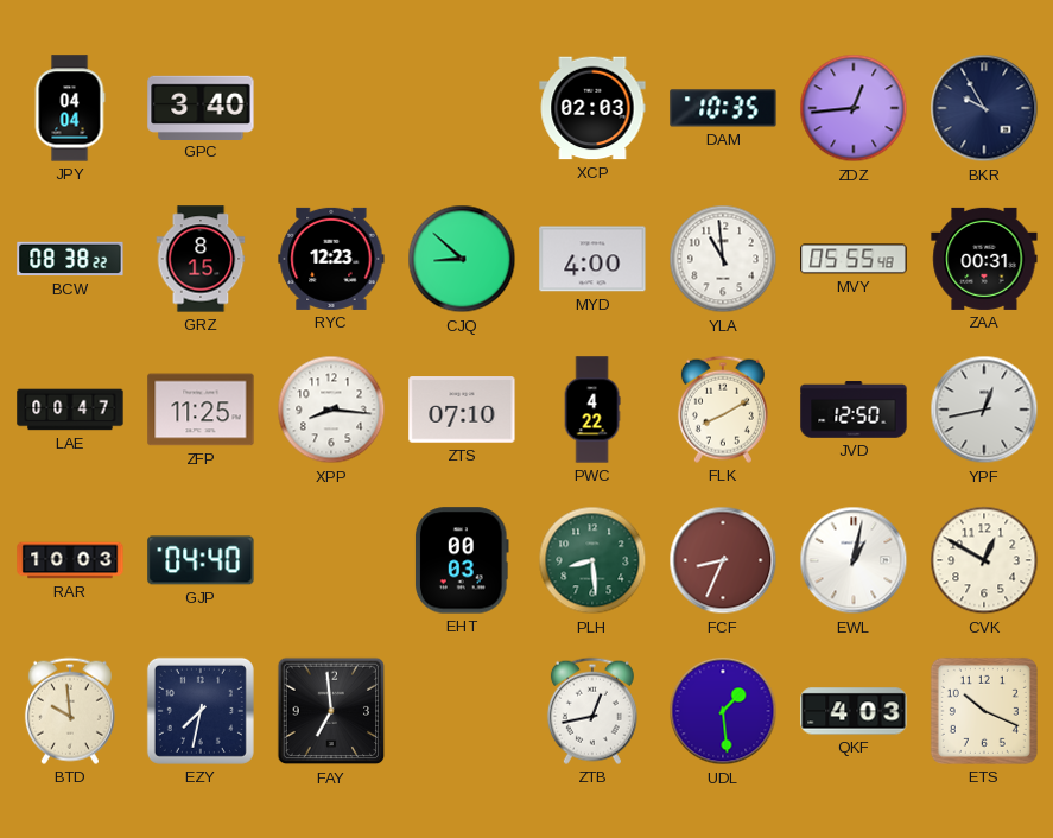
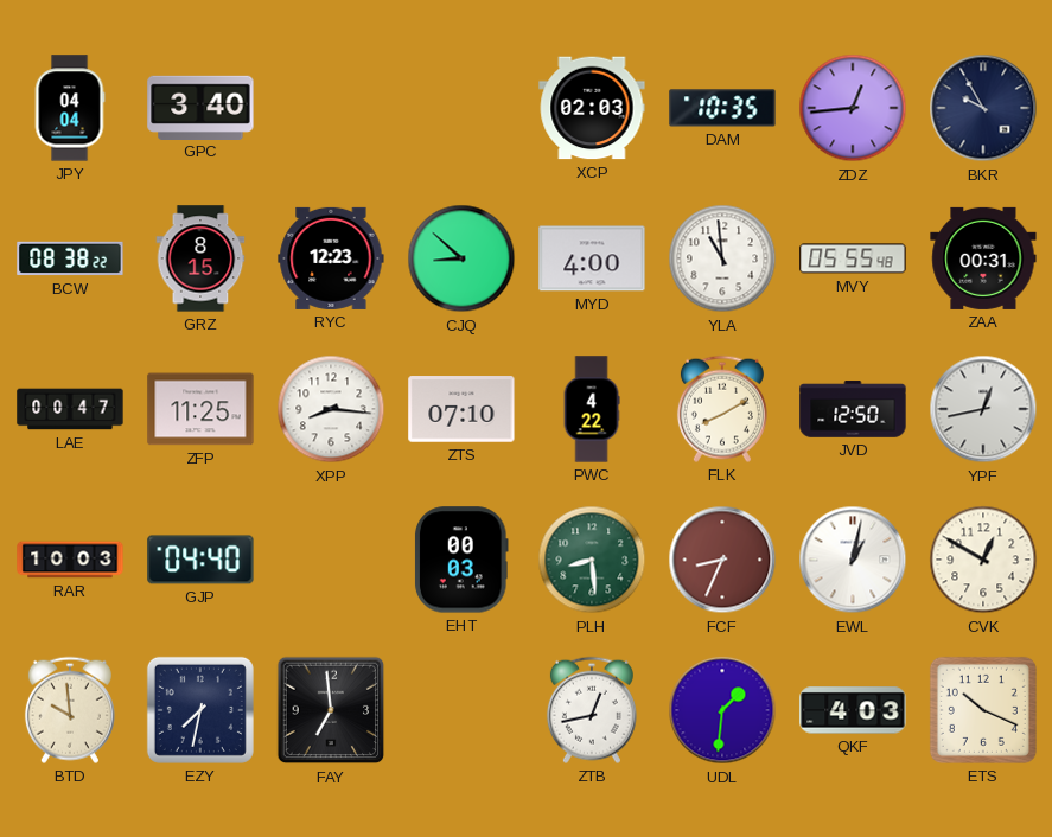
UDL: 1:29 -> 1:31
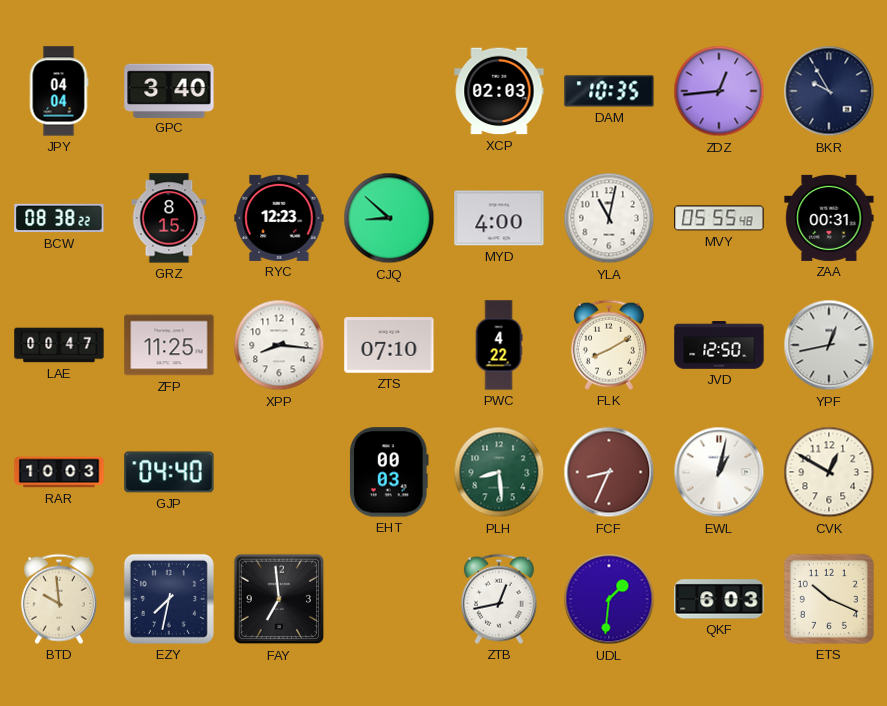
YLA: 10:59 -> 11:02
QKF: 4:03 -> 6:03
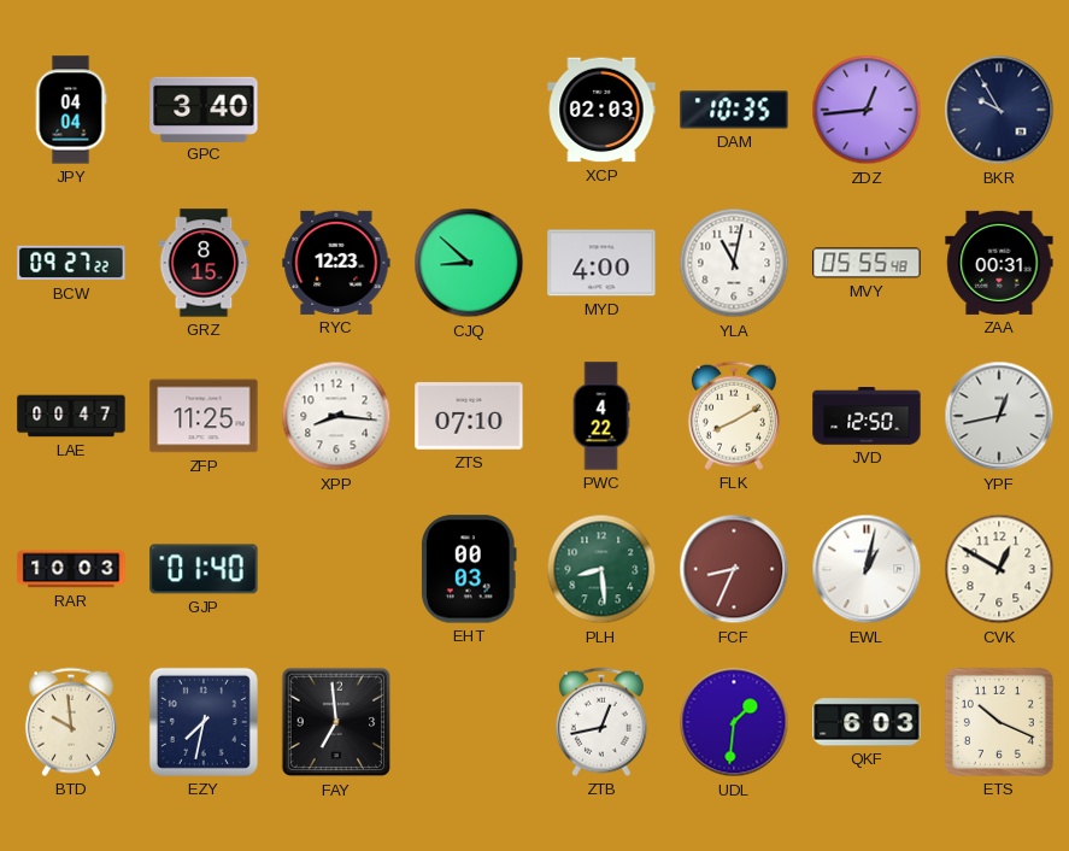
BCW: 08:38 -> 09:27
GJP: 04:40 -> 01:40
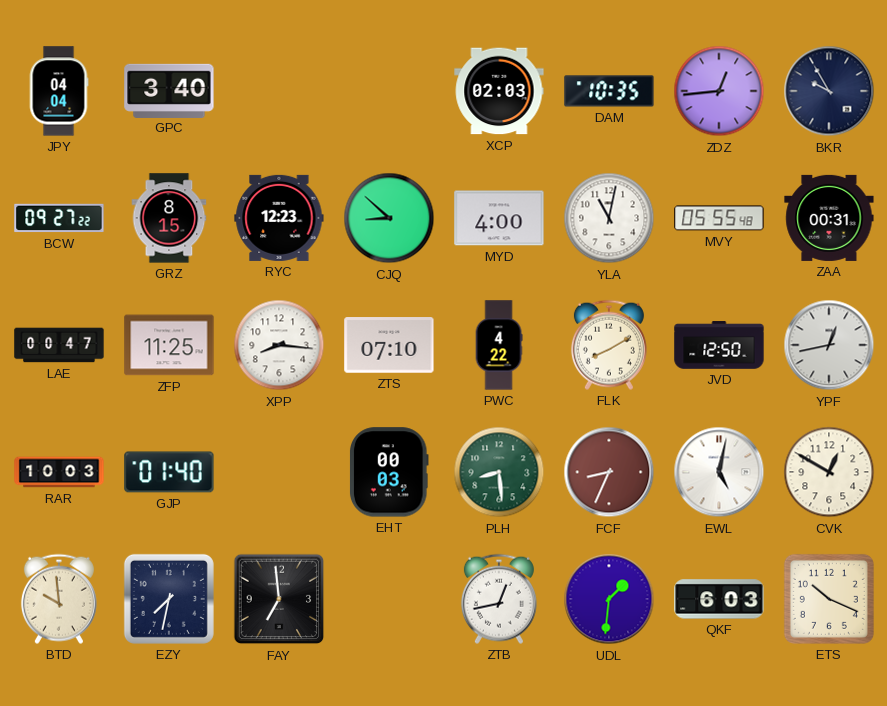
EWL: 1:02 -> 5:02
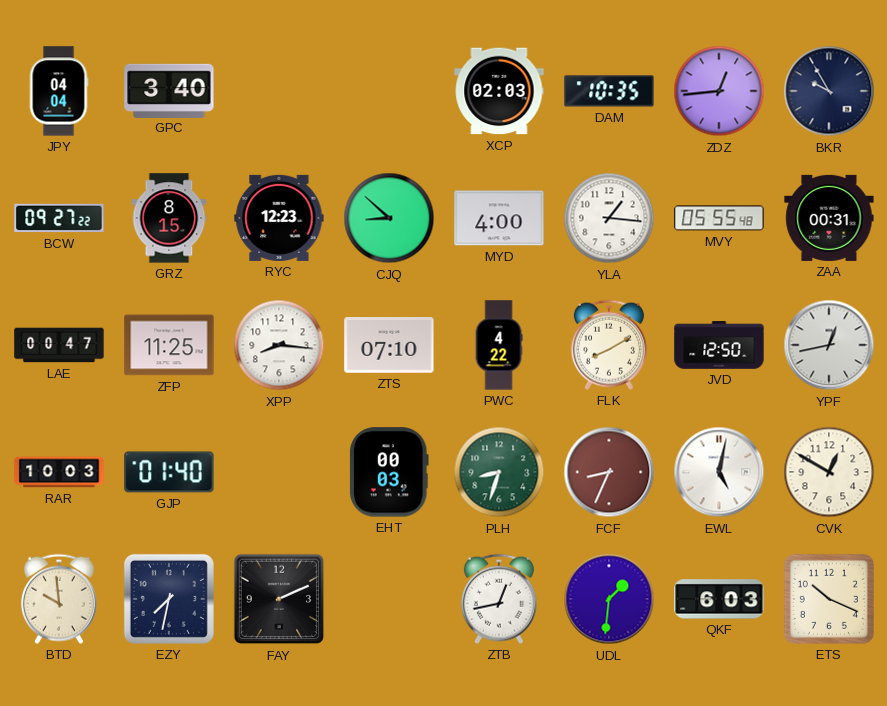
YLA: 11:02 -> 1:16
PLH: 8:29 -> 8:33
FAY: 6:59 -> 2:11
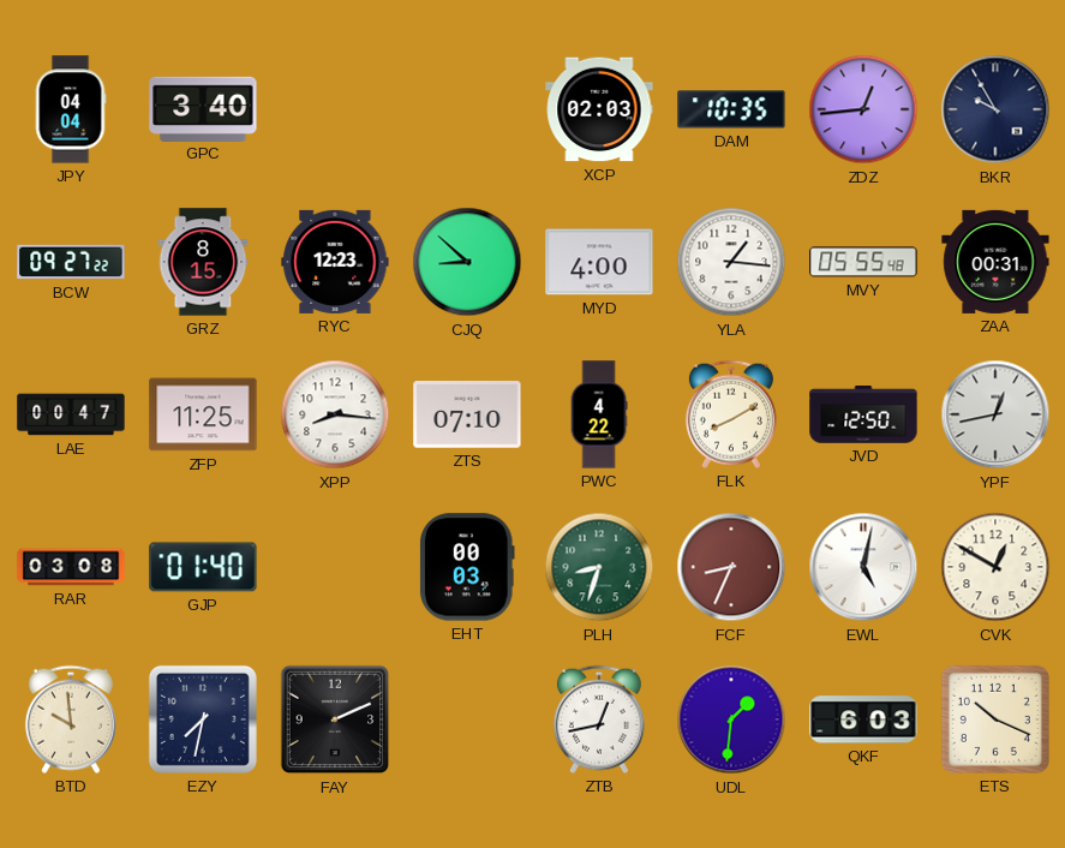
RAR: 10:03 -> 03:08
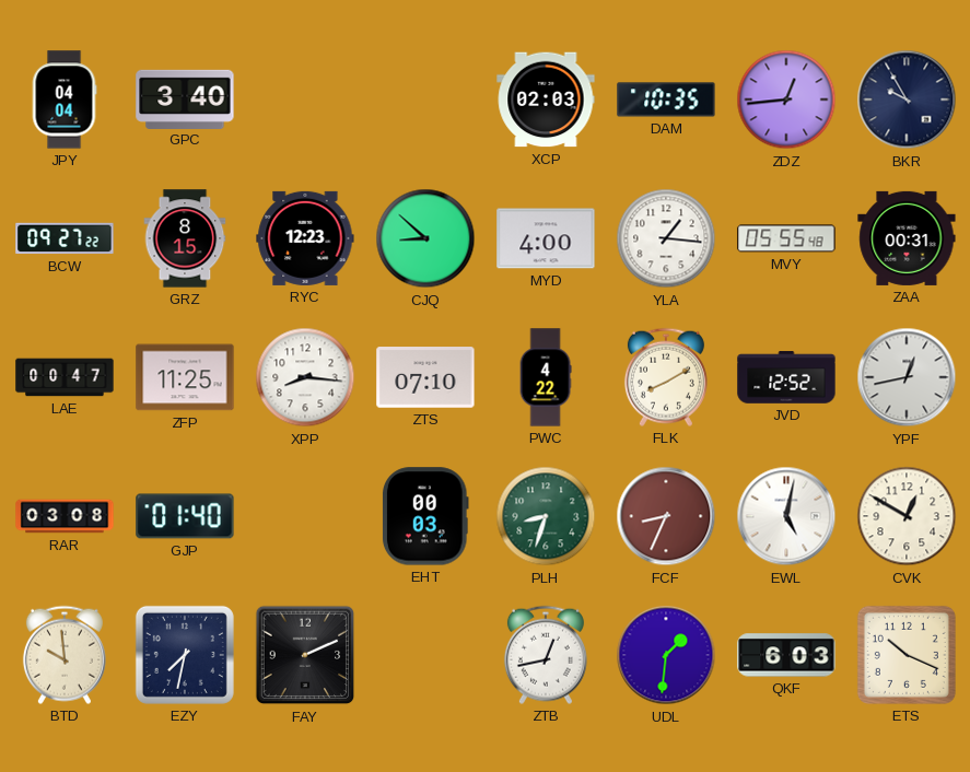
JVD: 12:50 -> 12:52
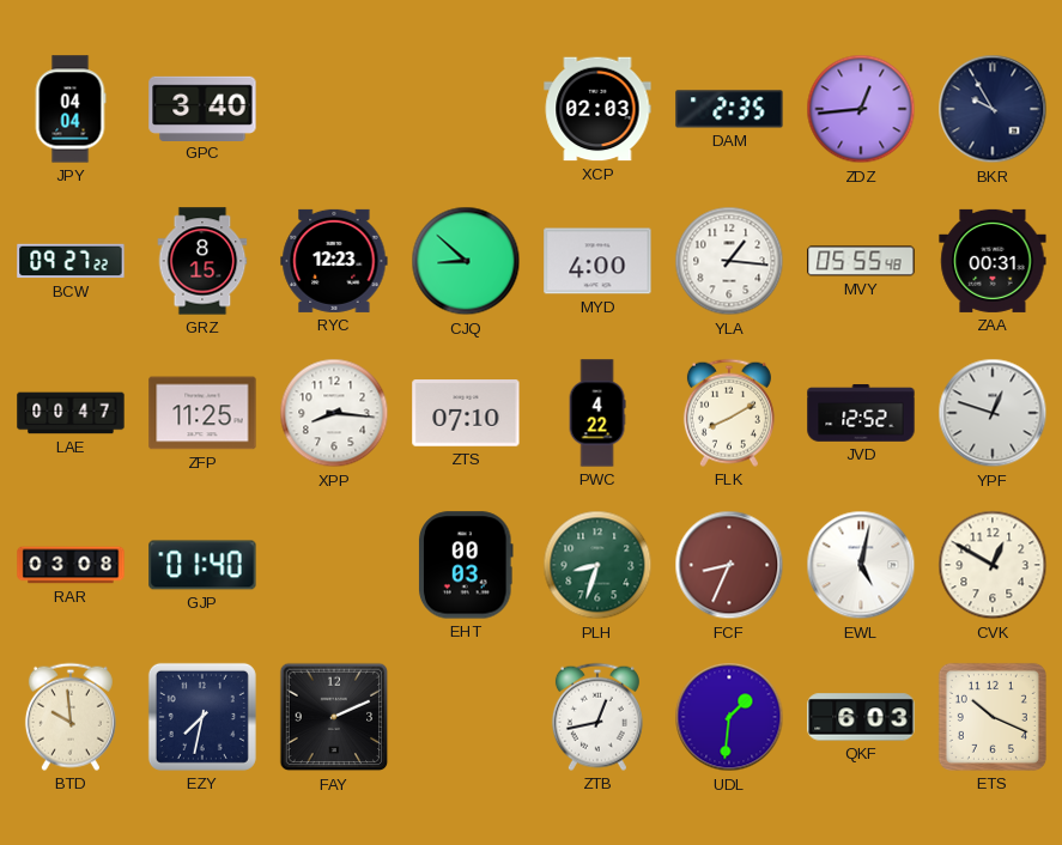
DAM: 10:35 -> 2:35
YPF: 12:43 -> 12:48
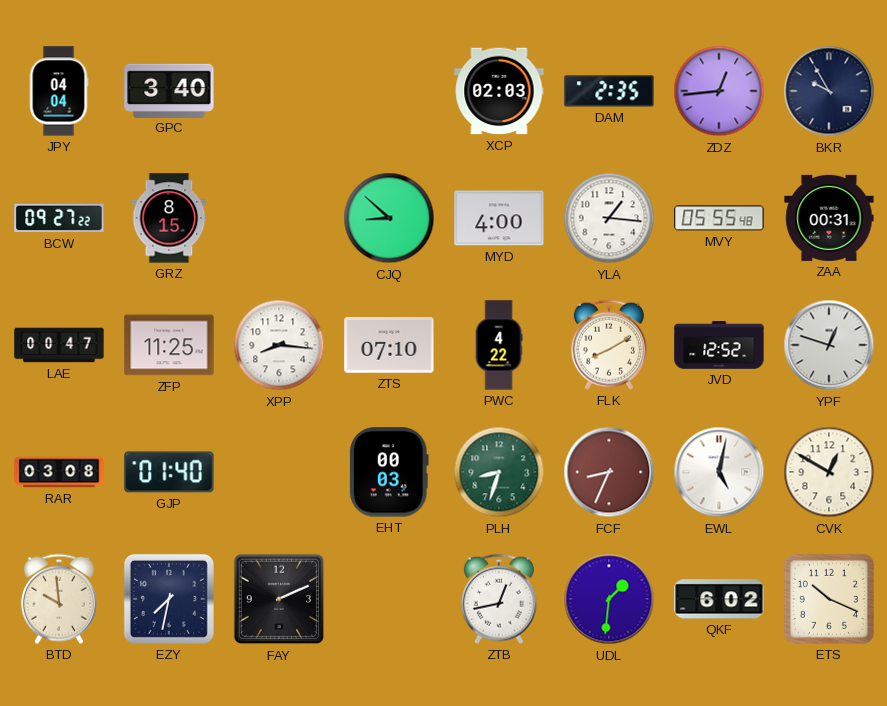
RYC: 12:23 -> none
QKF: 6:03 -> 6:02
